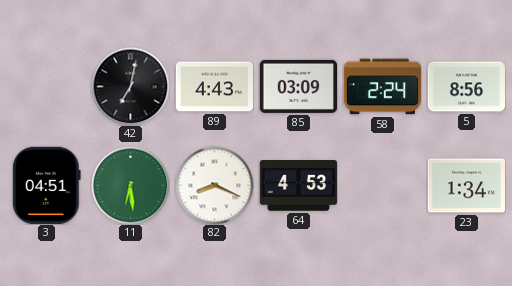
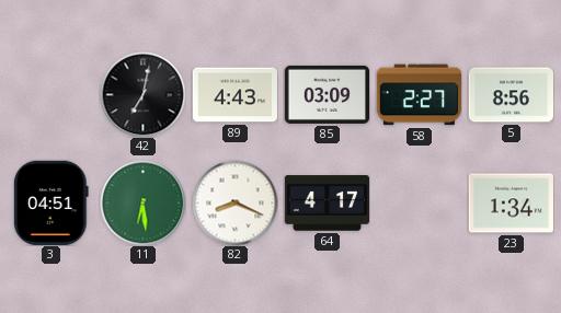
58: 2:24 -> 2:27
64: 4:53 -> 4:17
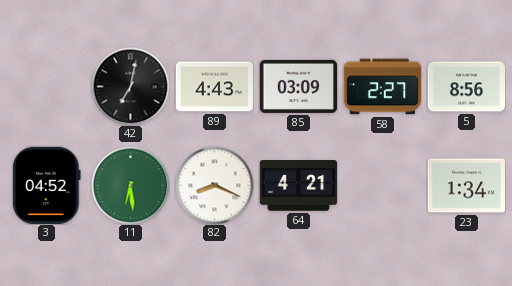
3: 04:51 -> 04:52
64: 4:17 -> 4:21
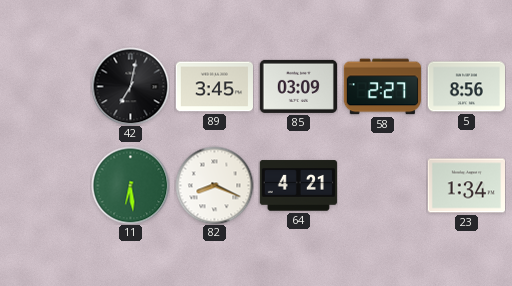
89: 4:43 -> 3:45
3: 04:52 -> none
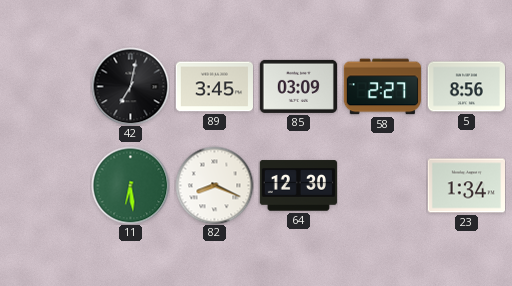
64: 4:21 -> 12:30
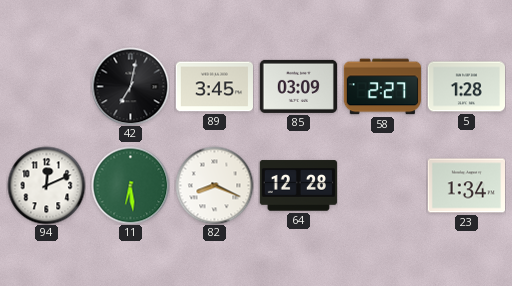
5: 8:56 -> 1:28
94: none -> 12:11
64: 12:30 -> 12:28
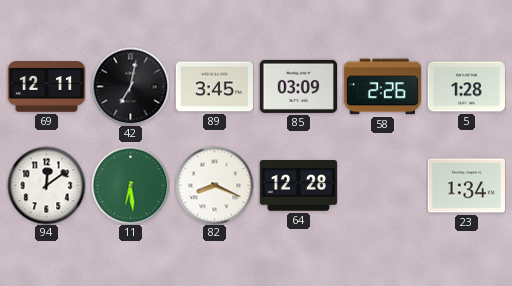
69: none -> 12:11
58: 2:27 -> 2:26
94: 12:11 -> 12:09
